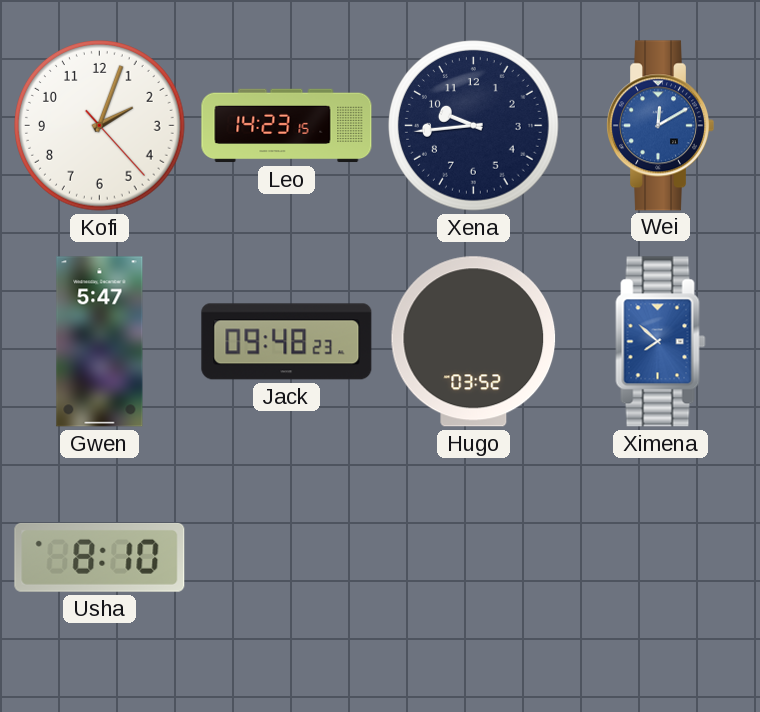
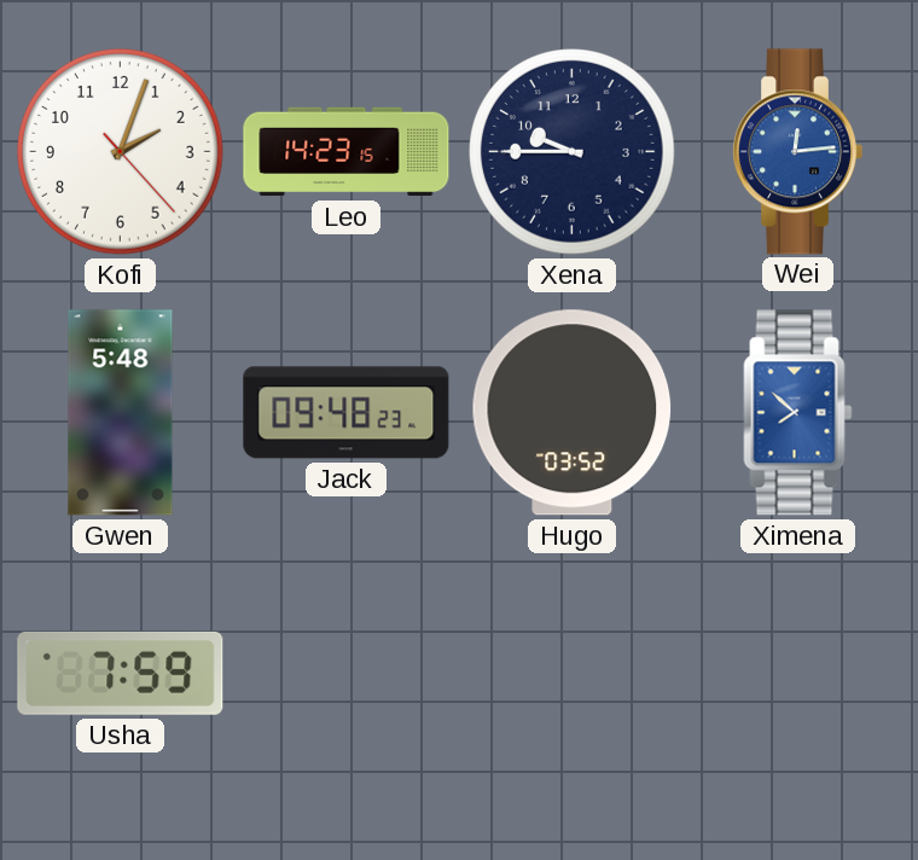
Xena: 9:44 -> 9:45
Wei: 12:10 -> 12:14
Gwen: 5:47 -> 5:48
Usha: 8:10 -> 7:59
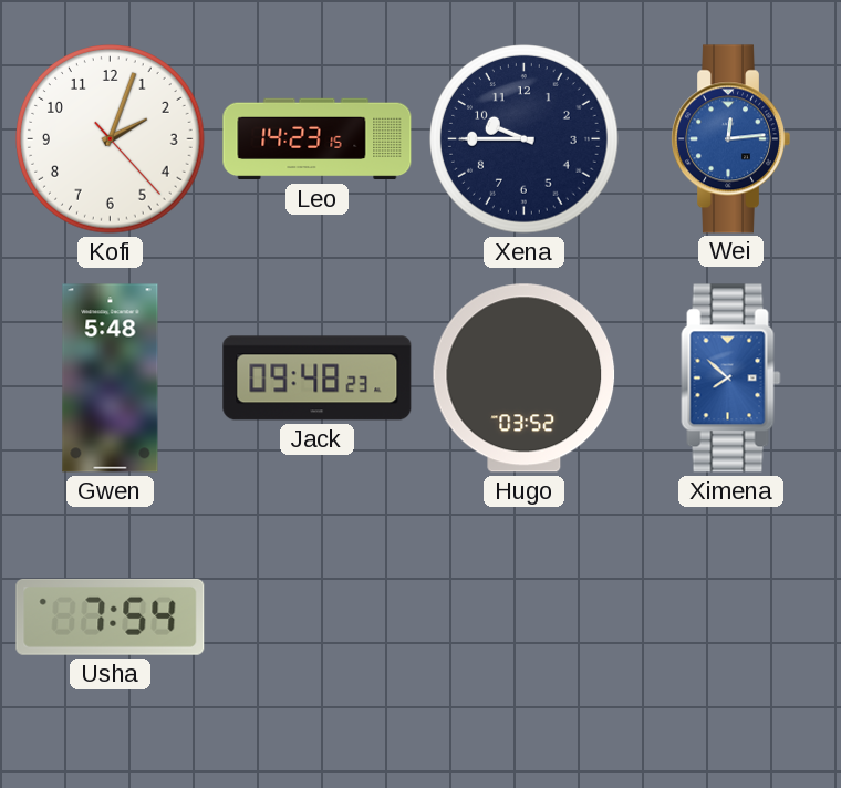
Usha: 7:59 -> 7:54
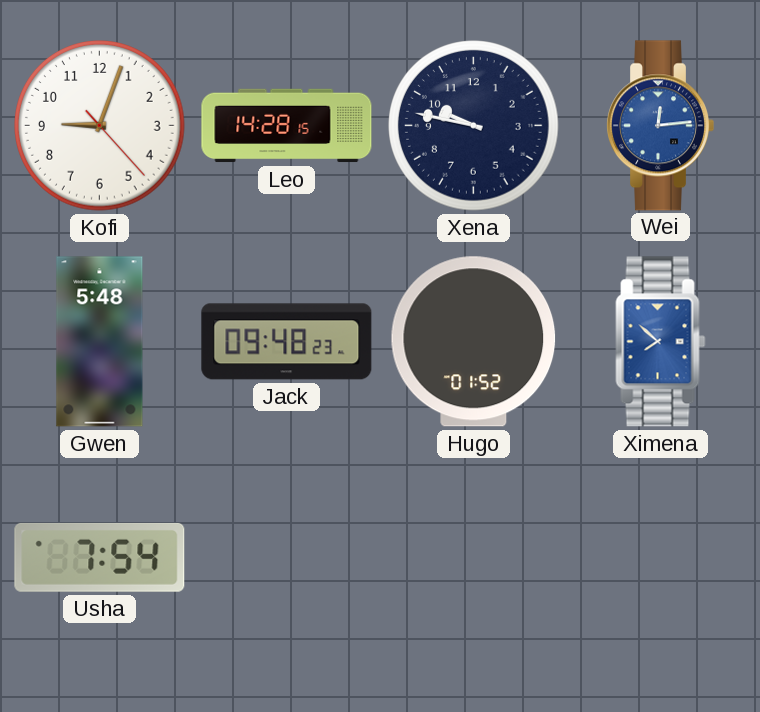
Kofi: 2:03 -> 9:03
Leo: 14:23 -> 14:28
Xena: 9:45 -> 9:47
Hugo: 03:52 -> 01:52
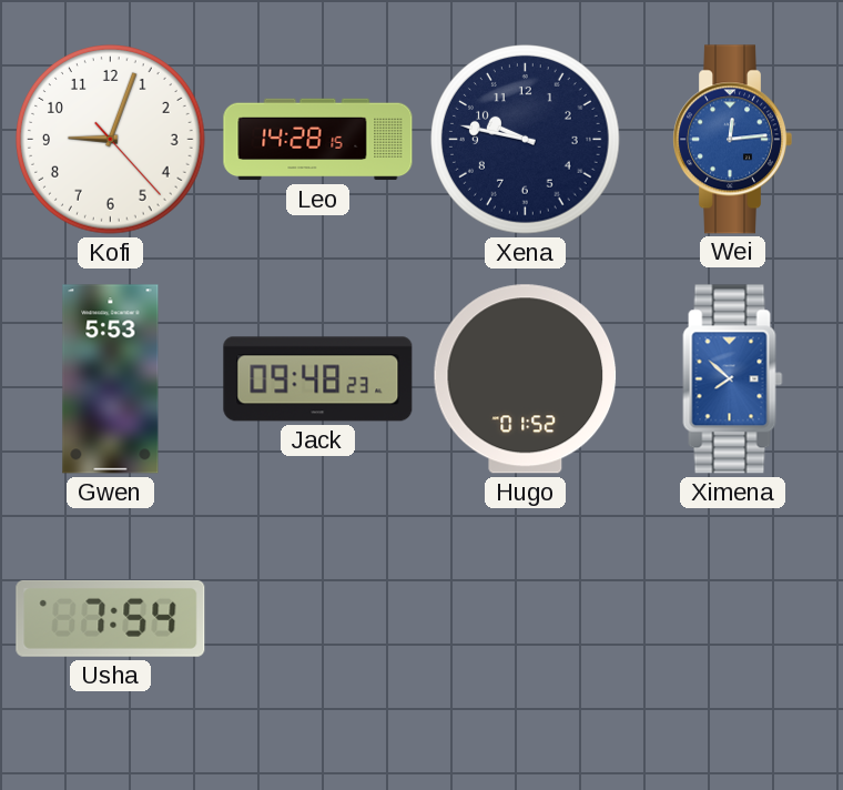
Gwen: 5:48 -> 5:53
